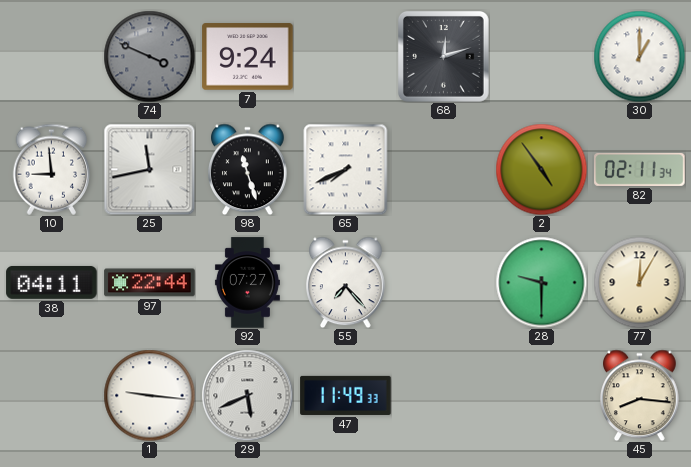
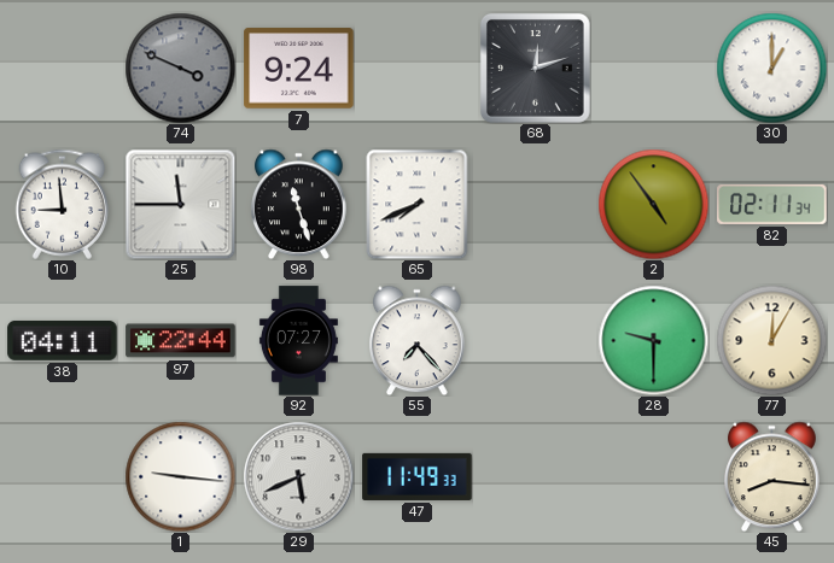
25: 11:43 -> 11:45
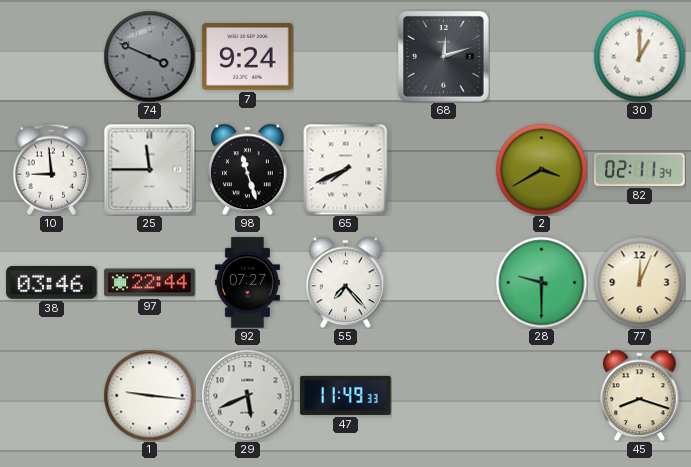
2: 4:54 -> 3:40
38: 04:11 -> 03:46
77: 12:05 -> 12:04
45: 8:16 -> 8:18
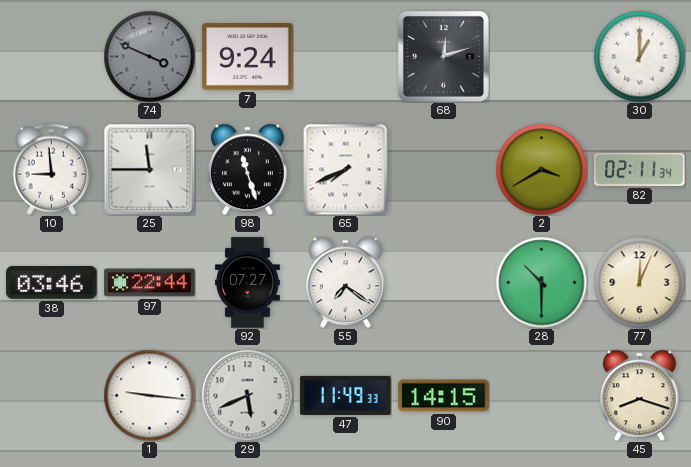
55: 7:23 -> 7:21
28: 9:30 -> 10:30
90: none -> 14:15
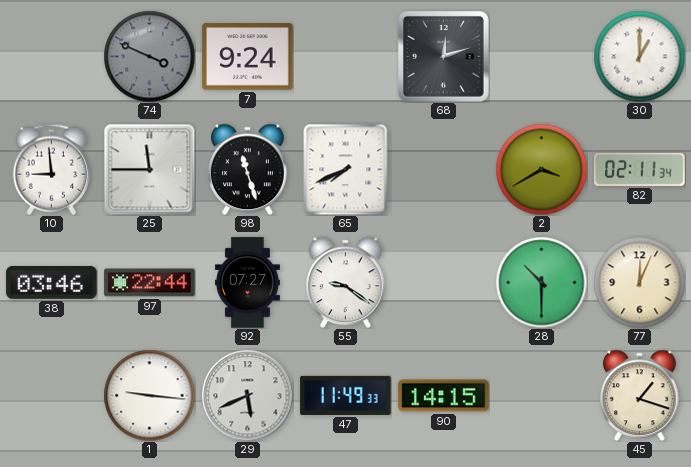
55: 7:21 -> 9:21
45: 8:18 -> 1:18
